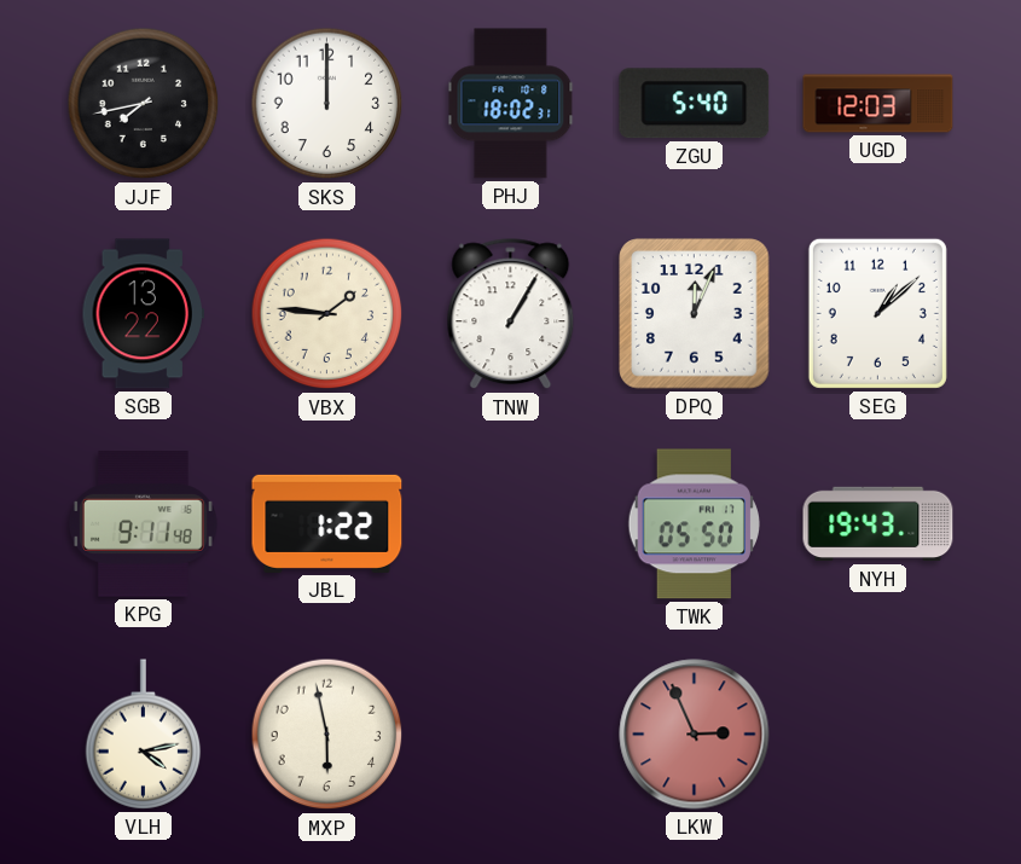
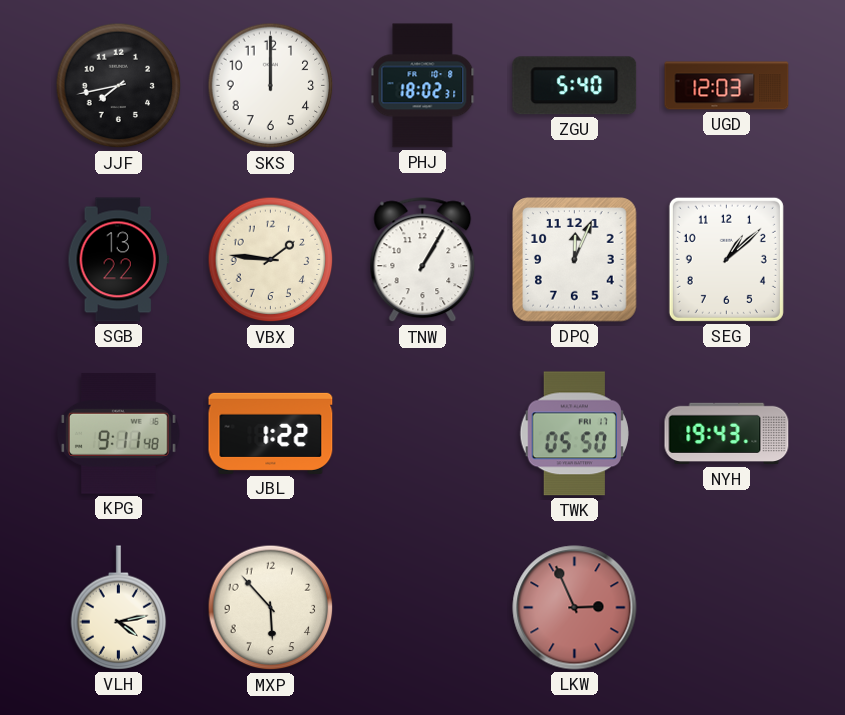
MXP: 5:58 -> 5:53
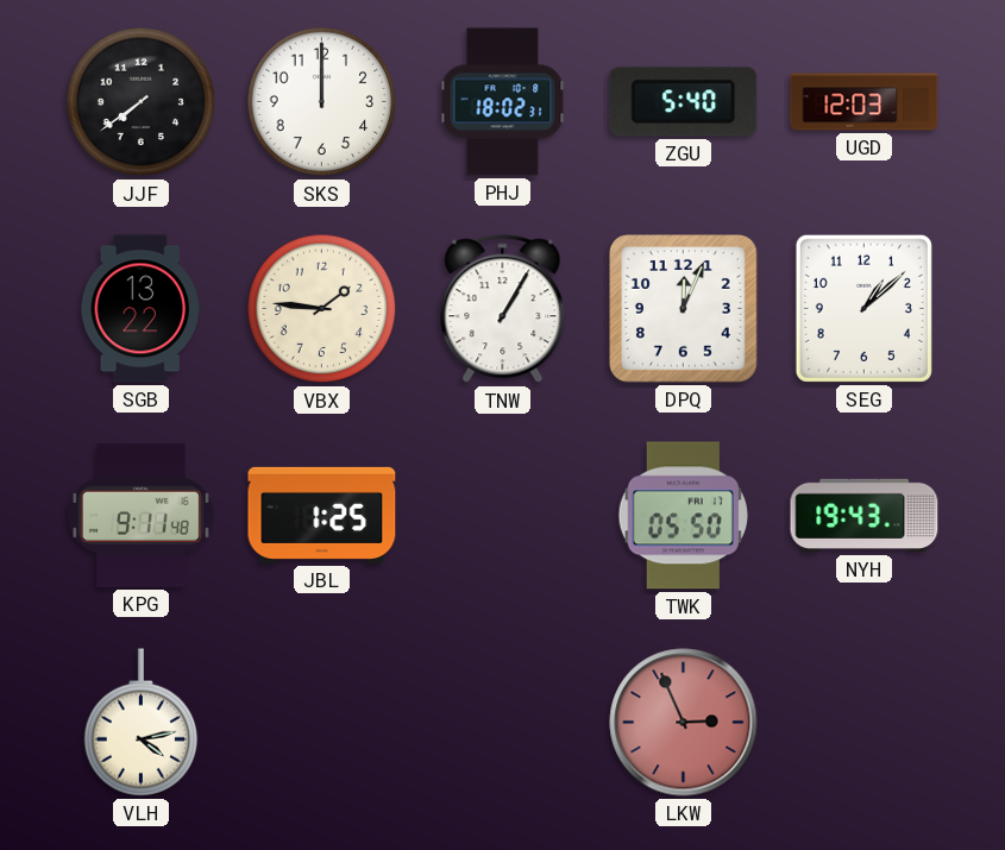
JJF: 7:43 -> 7:39
JBL: 1:22 -> 1:25
MXP: 5:53 -> none
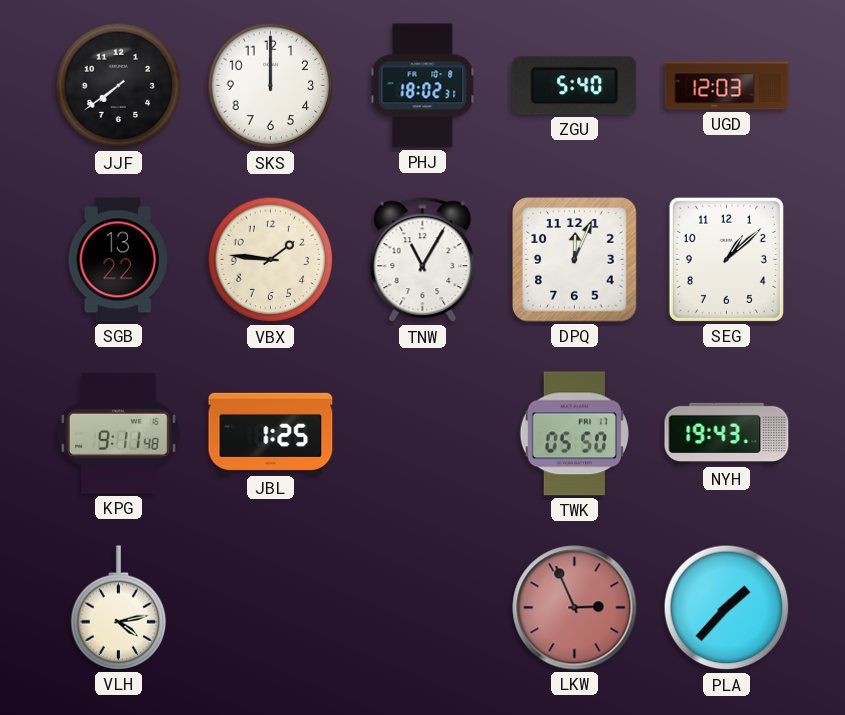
TNW: 1:05 -> 11:05
PLA: none -> 1:37
